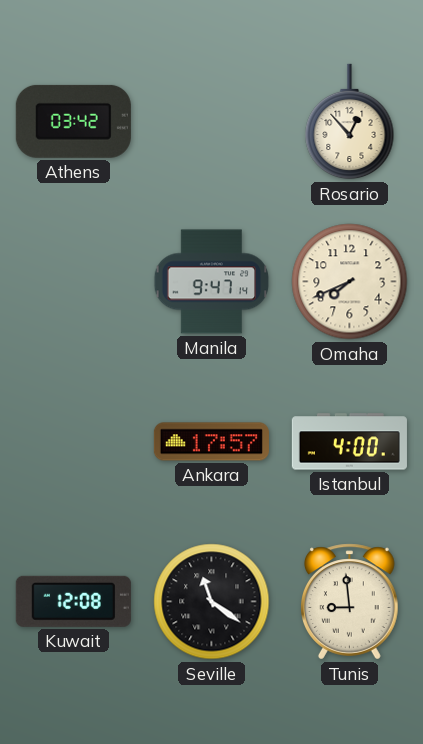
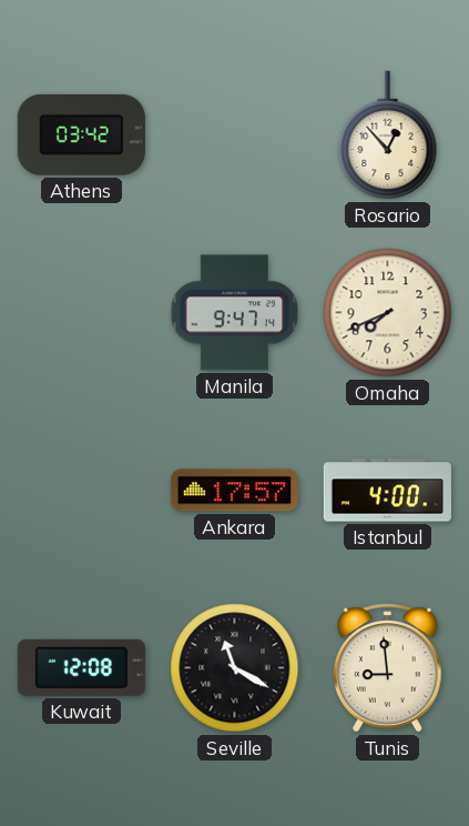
Seville: 11:21 -> 11:20
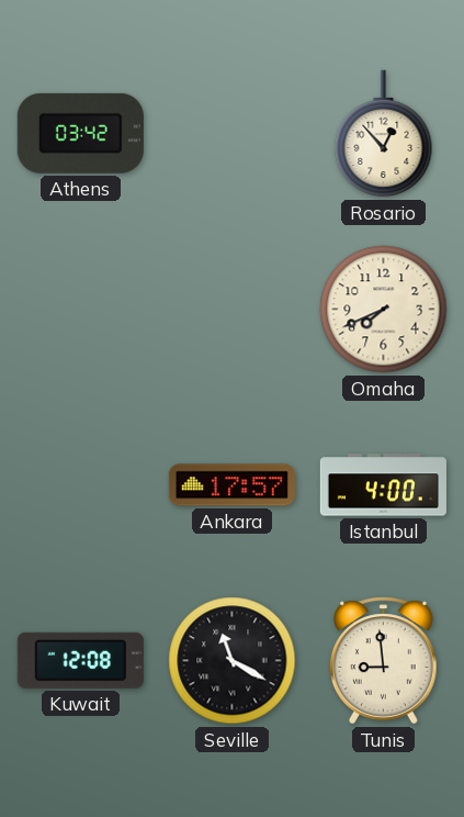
Manila: 9:47 -> none
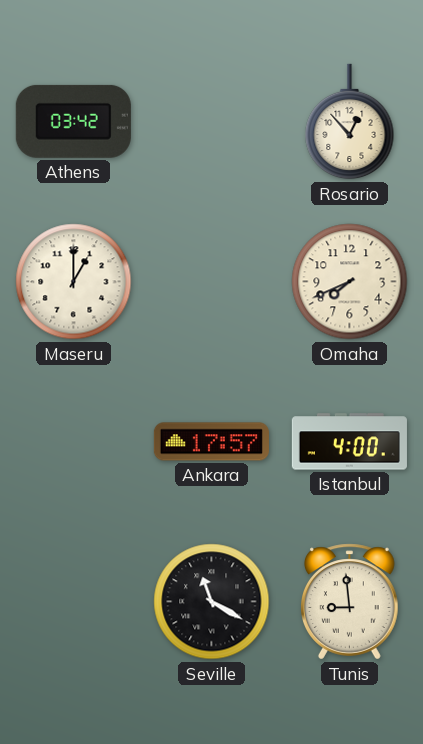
Maseru: none -> 1:00
Kuwait: 12:08 -> none
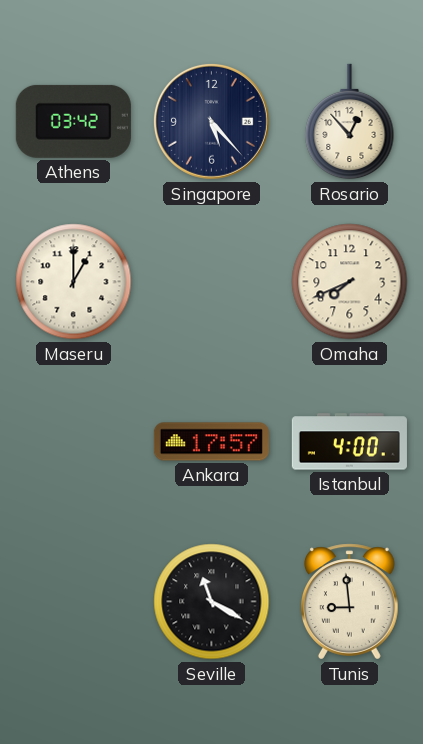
Singapore: none -> 5:23
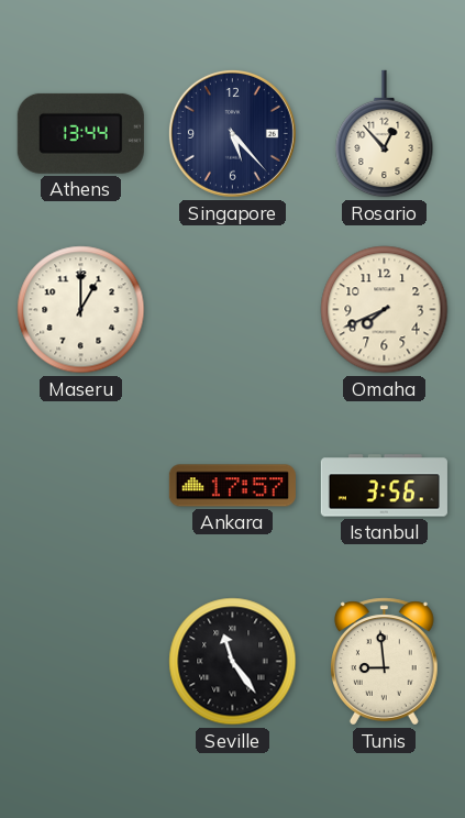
Athens: 03:42 -> 13:44
Istanbul: 4:00 -> 3:56
Seville: 11:20 -> 11:24
